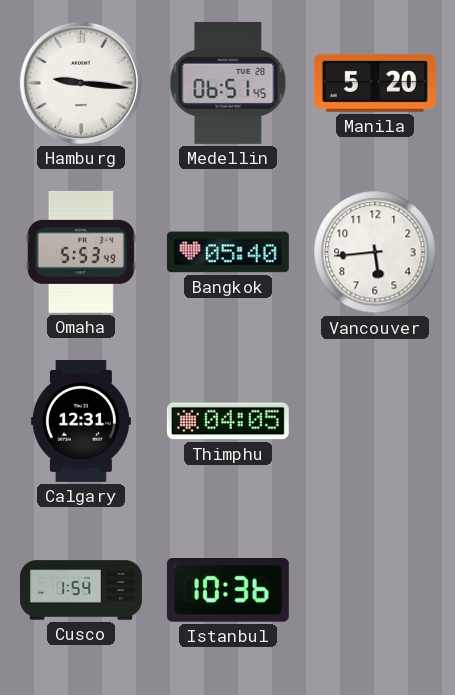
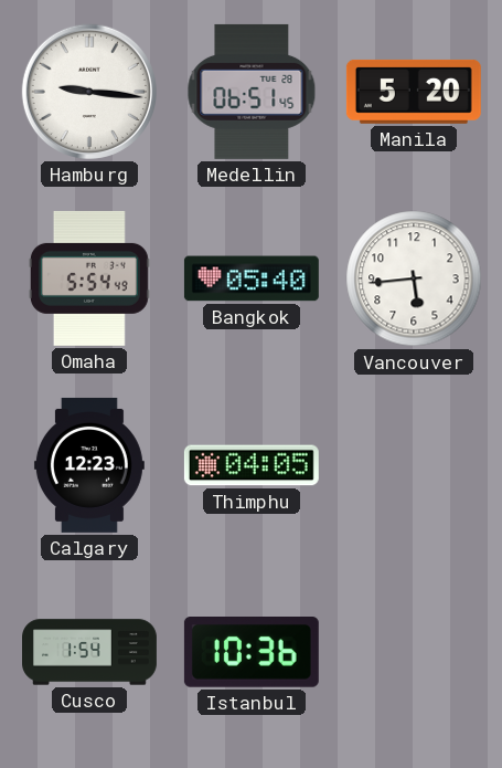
Omaha: 5:53 -> 5:54
Calgary: 12:31 -> 12:23
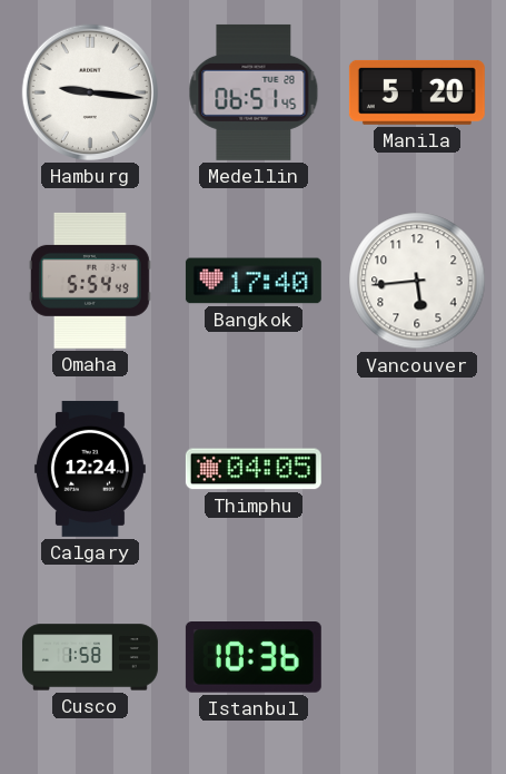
Bangkok: 05:40 -> 17:40
Calgary: 12:23 -> 12:24
Cusco: 1:54 -> 1:58
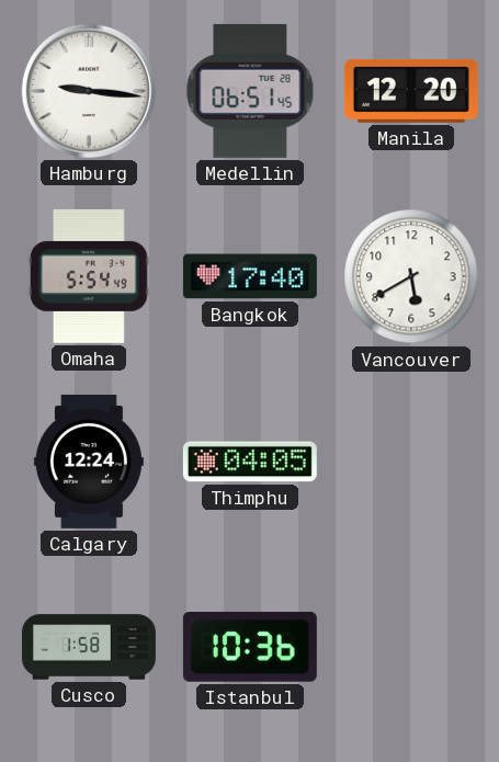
Manila: 5:20 -> 12:20
Vancouver: 5:44 -> 5:40
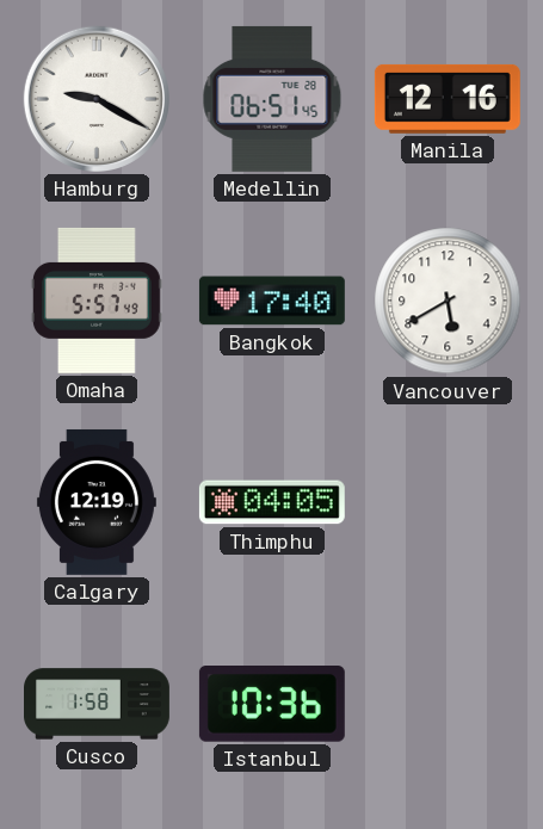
Hamburg: 9:16 -> 9:20
Manila: 12:20 -> 12:16
Omaha: 5:54 -> 5:57
Calgary: 12:24 -> 12:19
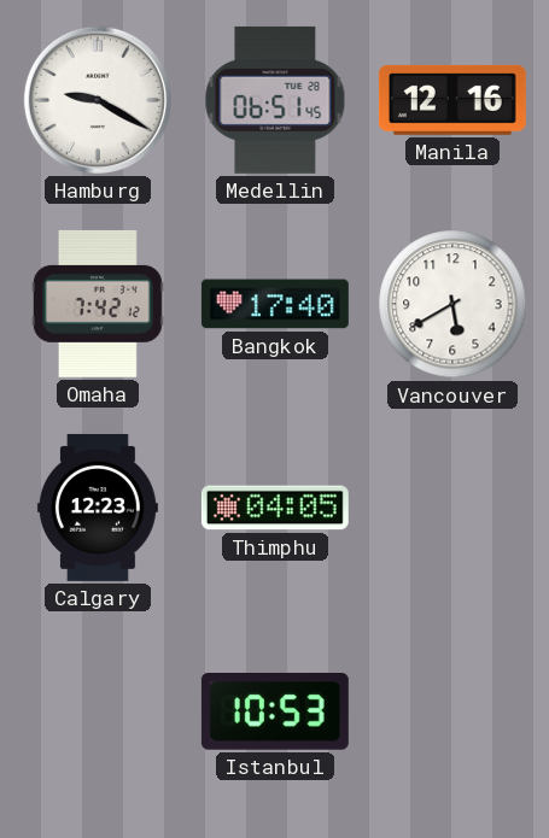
Omaha: 5:57 -> 7:42
Calgary: 12:19 -> 12:23
Cusco: 1:58 -> none
Istanbul: 10:36 -> 10:53
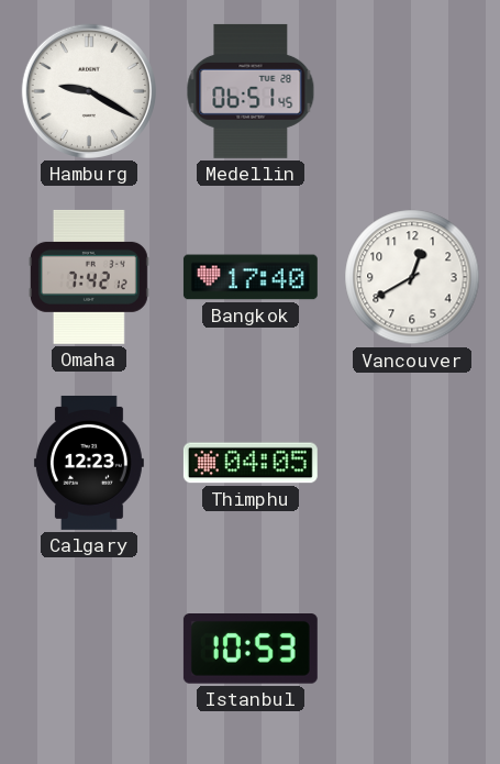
Manila: 12:16 -> none
Vancouver: 5:40 -> 12:40
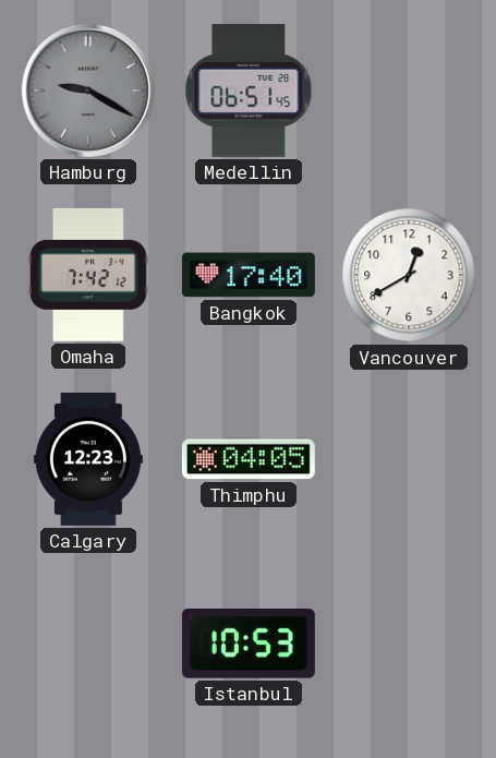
Hamburg dial: white -> grey
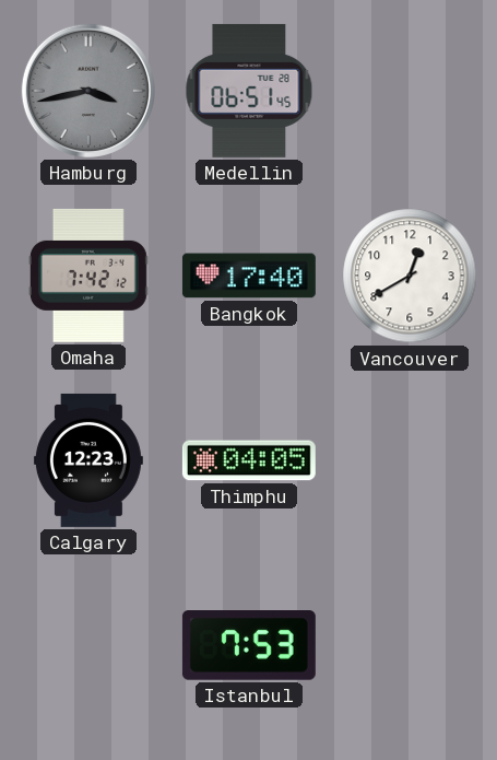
Hamburg: 9:20 -> 3:43
Istanbul: 10:53 -> 7:53
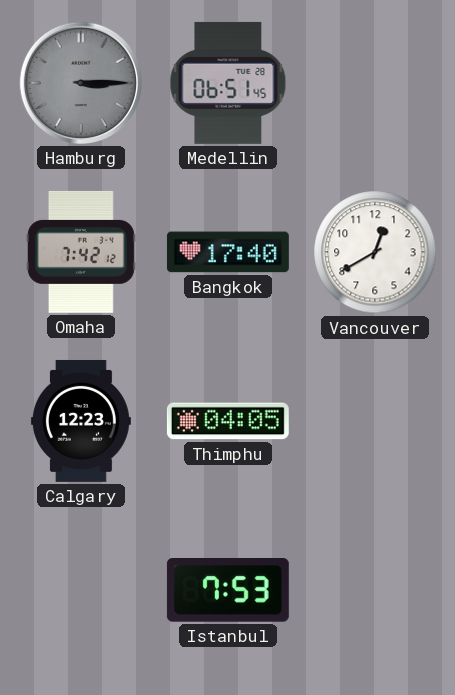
Hamburg: 3:43 -> 3:15
